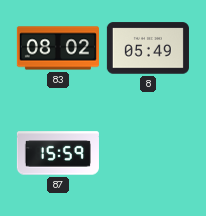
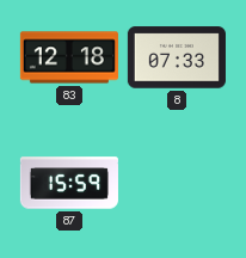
83: 08:02 -> 12:18
8: 05:49 -> 07:33
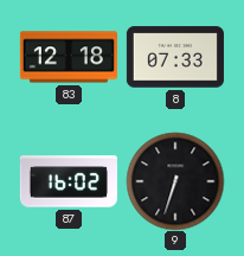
87: 15:59 -> 16:02
9: none -> 6:33
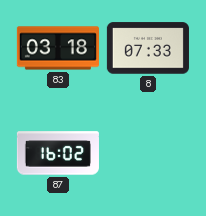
83: 12:18 -> 03:18
9: 6:33 -> none
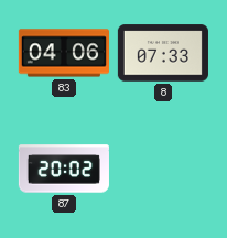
83: 03:18 -> 04:06
87: 16:02 -> 20:02
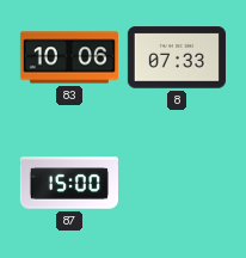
83: 04:06 -> 10:06
87: 20:02 -> 15:00
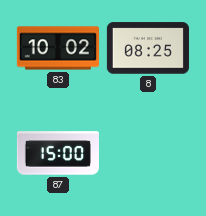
83: 10:06 -> 10:02
8: 07:33 -> 08:25
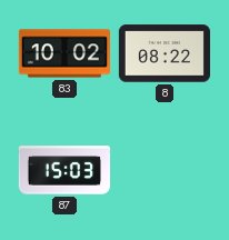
8: 08:25 -> 08:22
87: 15:00 -> 15:03
